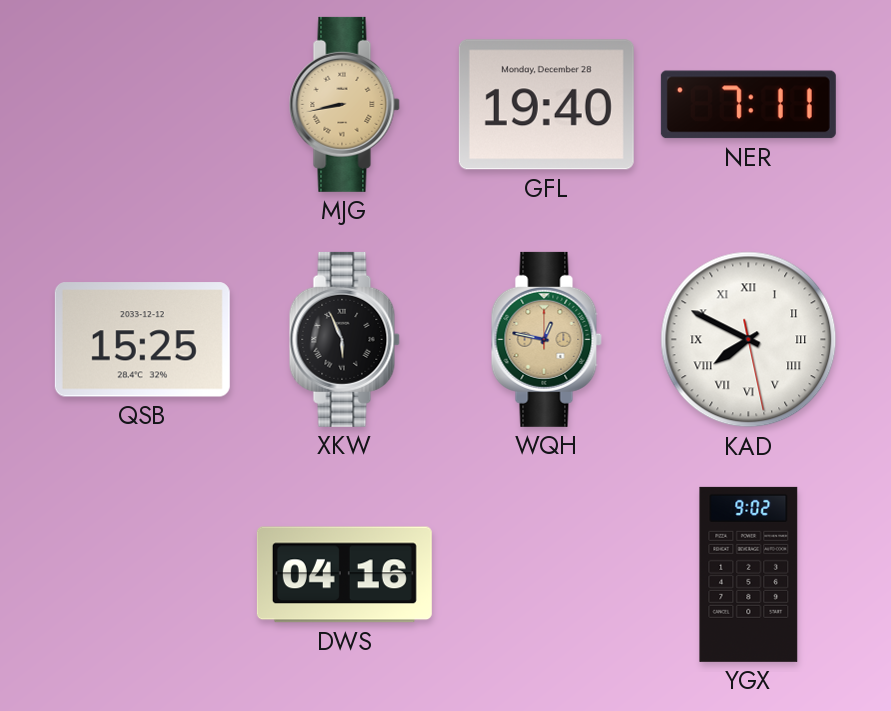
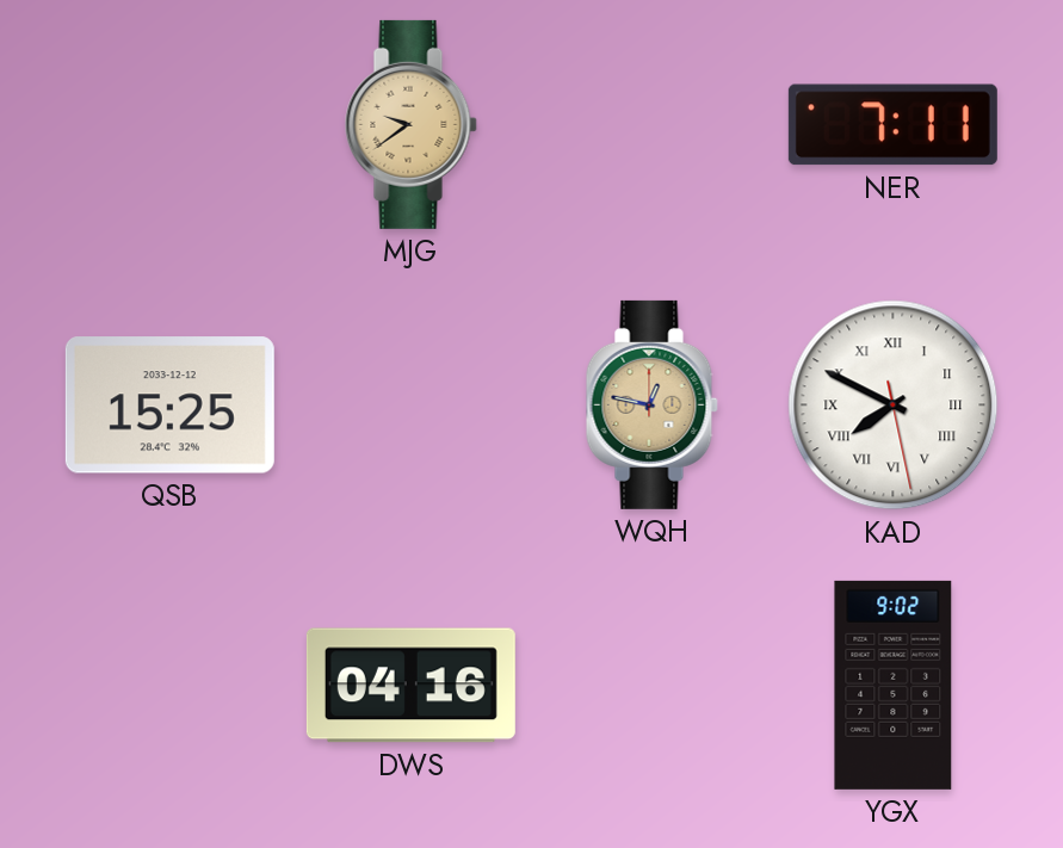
MJG: 8:43 -> 9:39
GFL: 19:40 -> none
XKW: 5:56 -> none
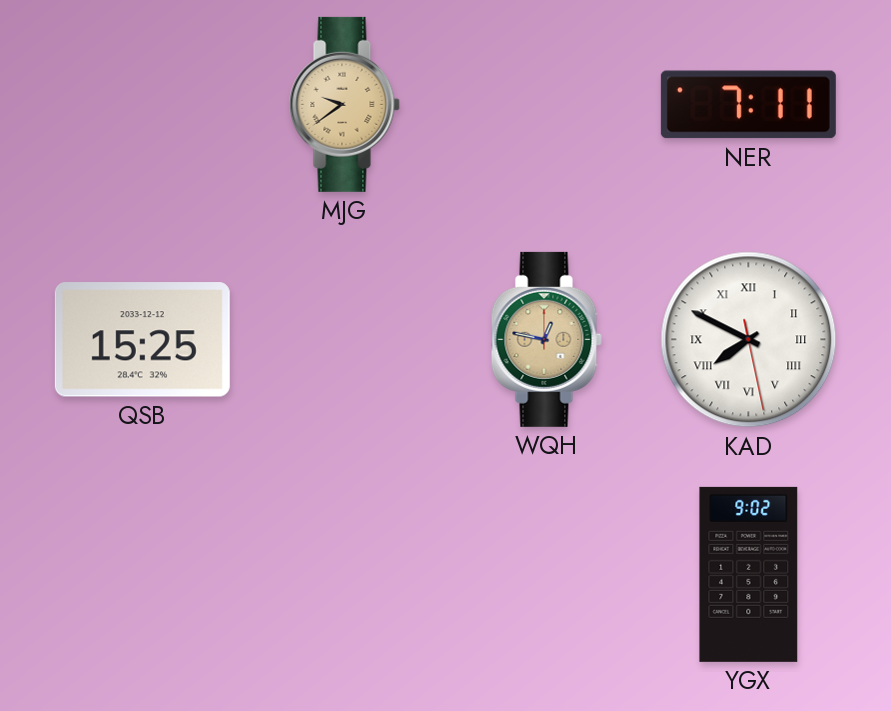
DWS: 04:16 -> none
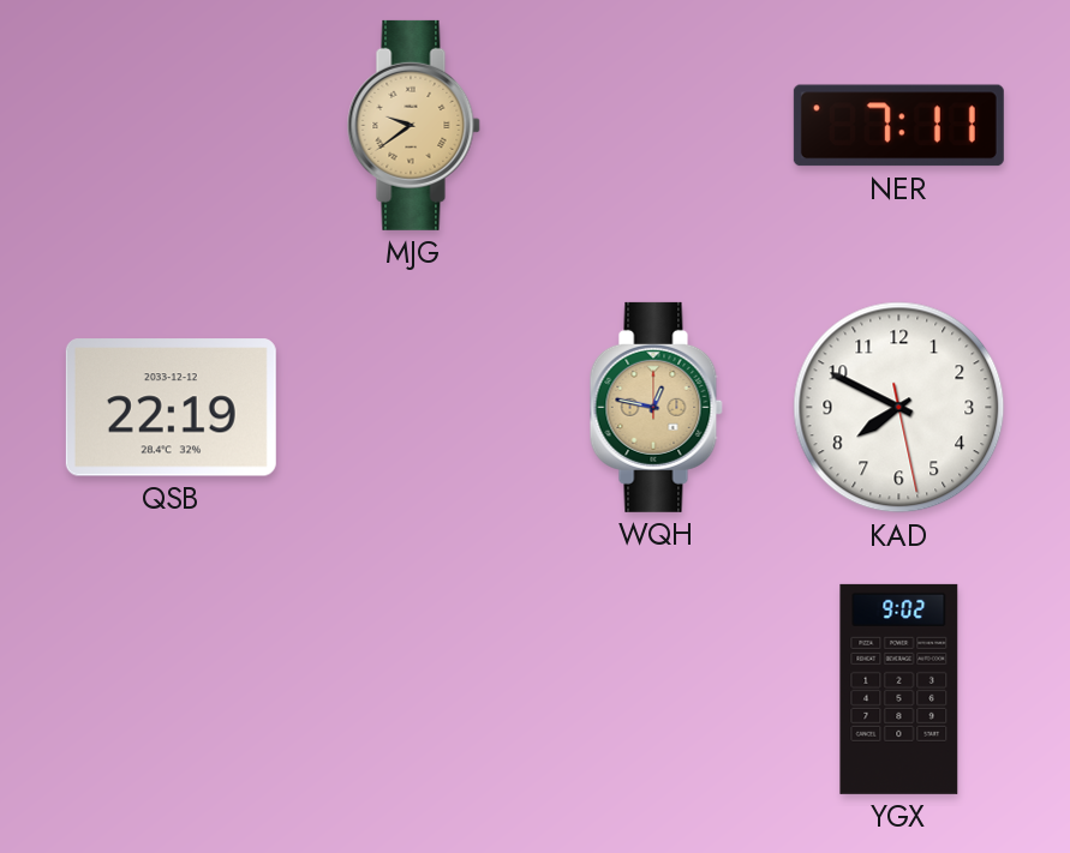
QSB: 15:25 -> 22:19
KAD numerals: Roman -> Arabic
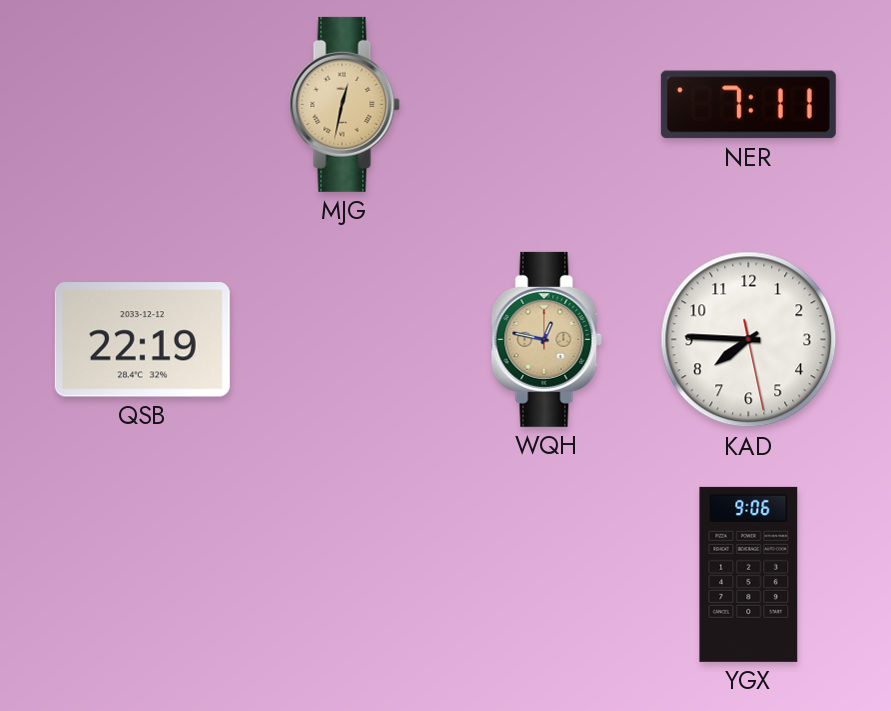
MJG: 9:39 -> 12:32
KAD: 7:49 -> 7:45
YGX: 9:02 -> 9:06
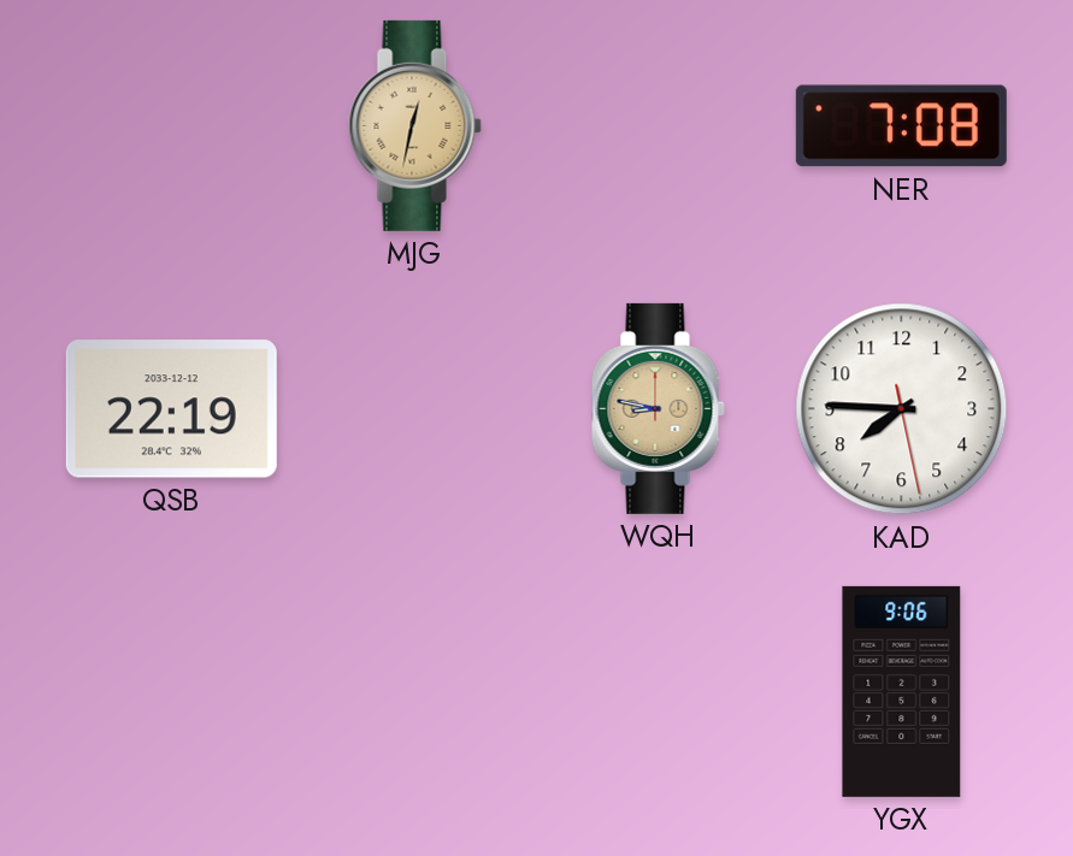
NER: 7:11 -> 7:08
WQH: 12:47 -> 8:47
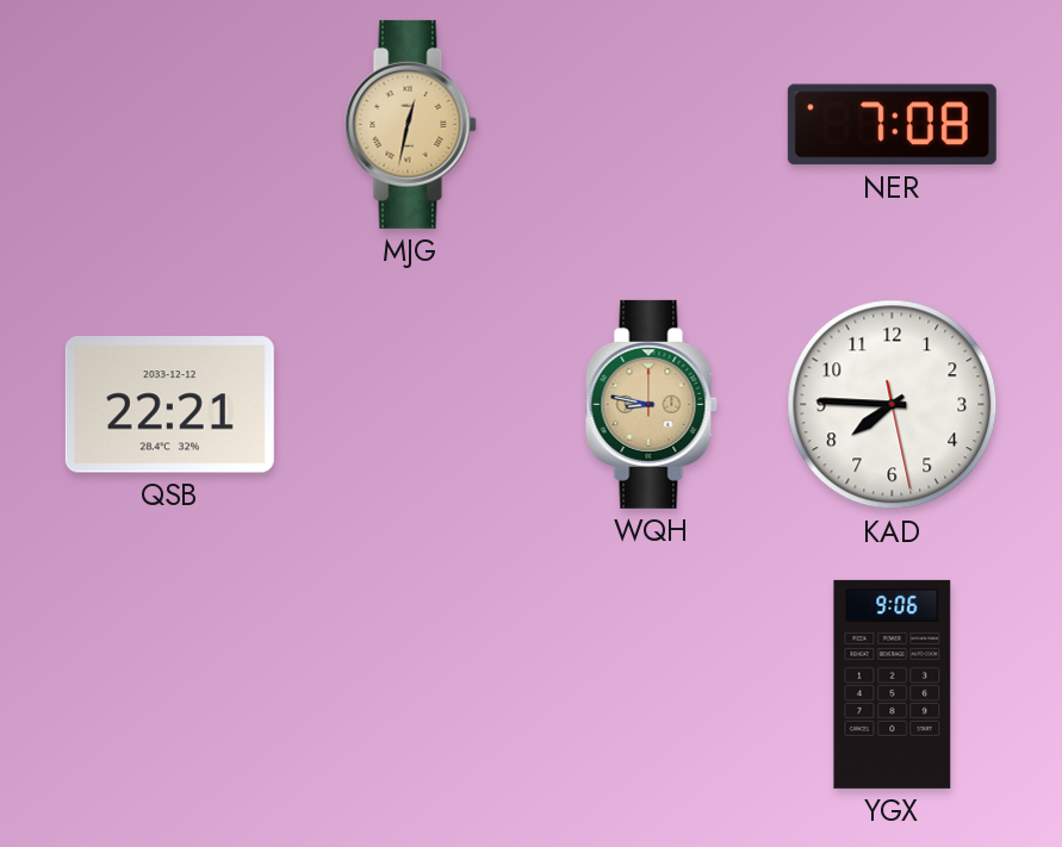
QSB: 22:19 -> 22:21
